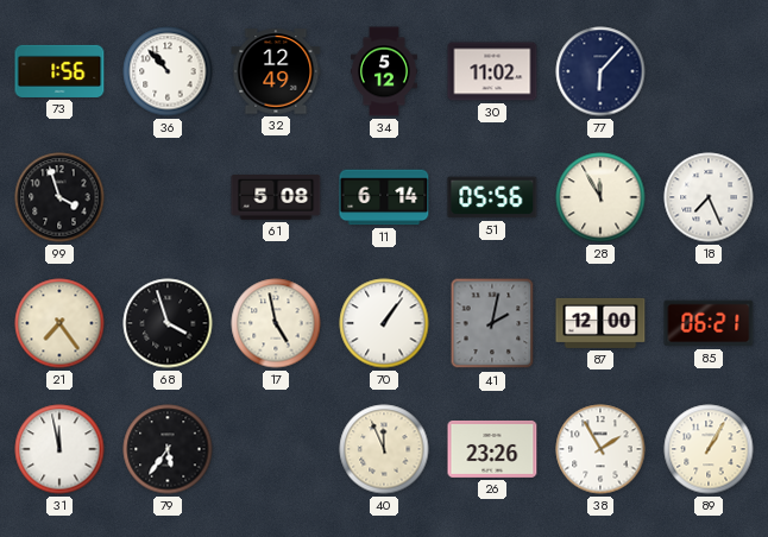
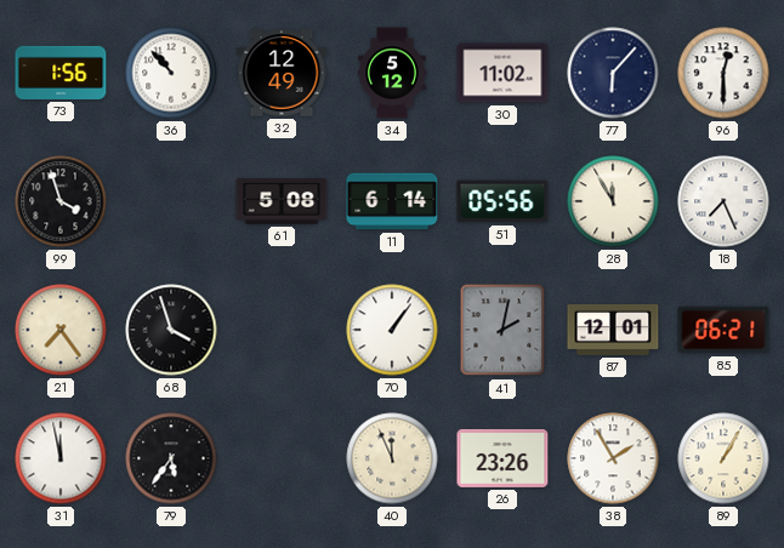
96: none -> 12:30
17: 4:58 -> none
87: 12:00 -> 12:01
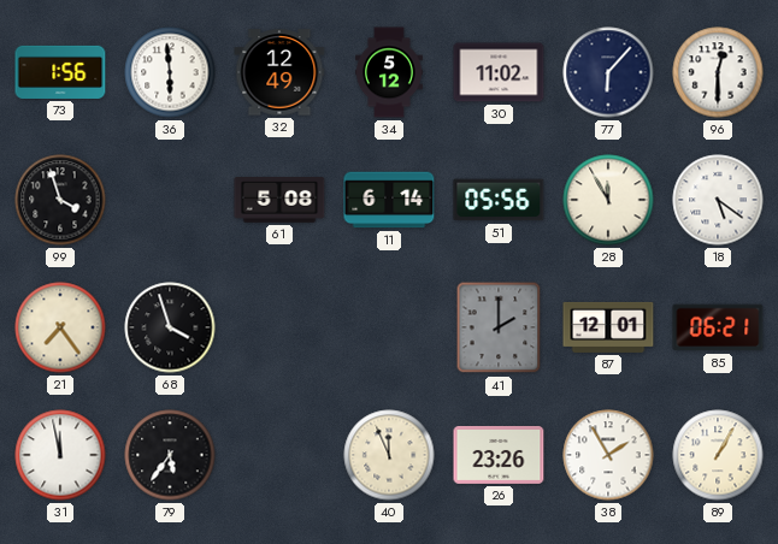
36: 10:53 -> 5:59
18: 7:26 -> 5:21
70: 1:06 -> none
41: 2:02 -> 2:00
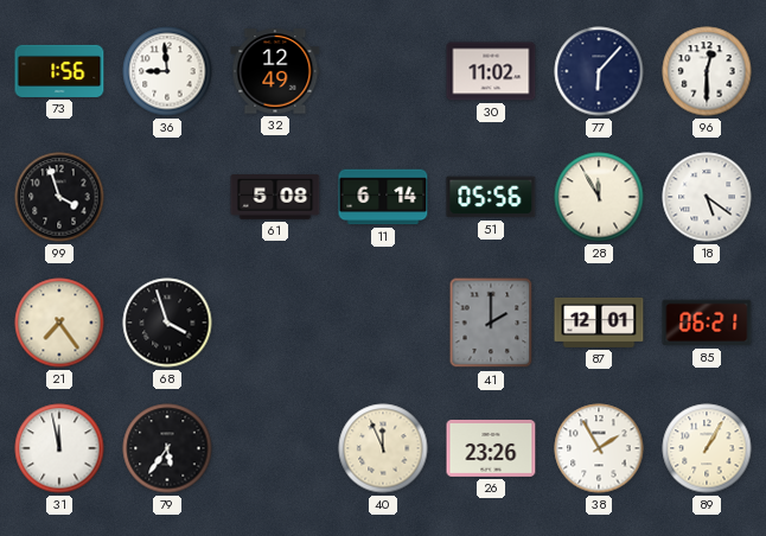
36: 5:59 -> 8:59
34: 5:12 -> none
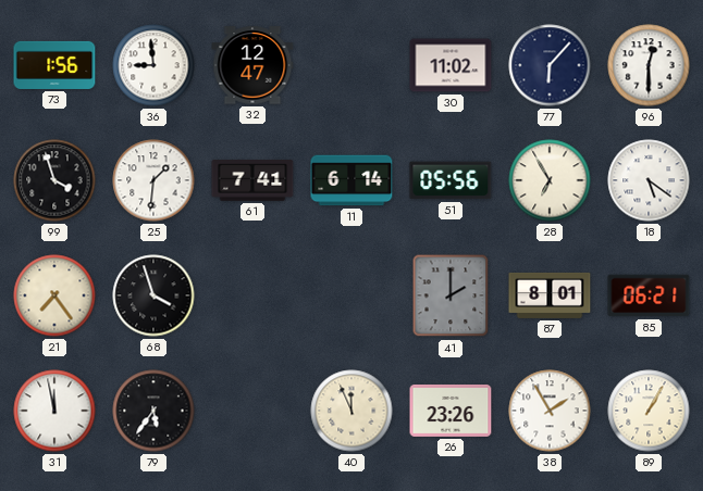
32: 12:49 -> 12:47
25: none -> 1:31
61: 5:08 -> 7:41
28: 11:55 -> 6:55
87: 12:01 -> 8:01
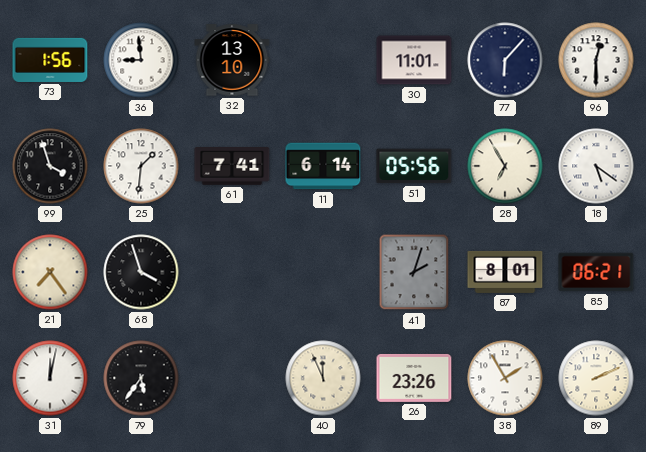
32: 12:47 -> 13:10
30: 11:02 -> 11:01
41: 2:00 -> 2:03
31: 11:58 -> 12:02
89: 1:05 -> 2:11
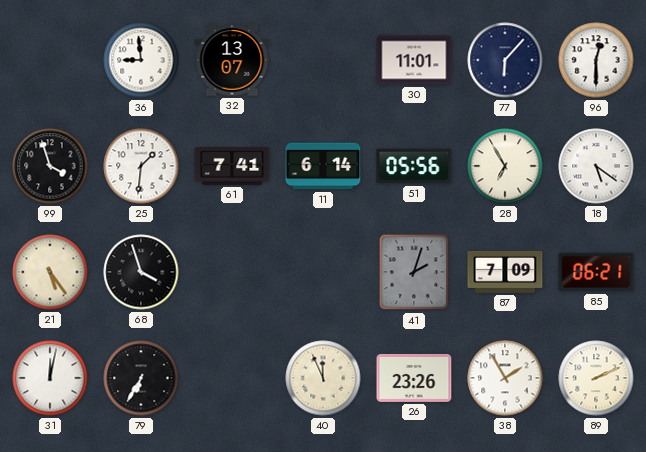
73: 1:56 -> none
32: 13:10 -> 13:07
21: 7:24 -> 5:24
87: 8:01 -> 7:09
79: 5:36 -> 6:35
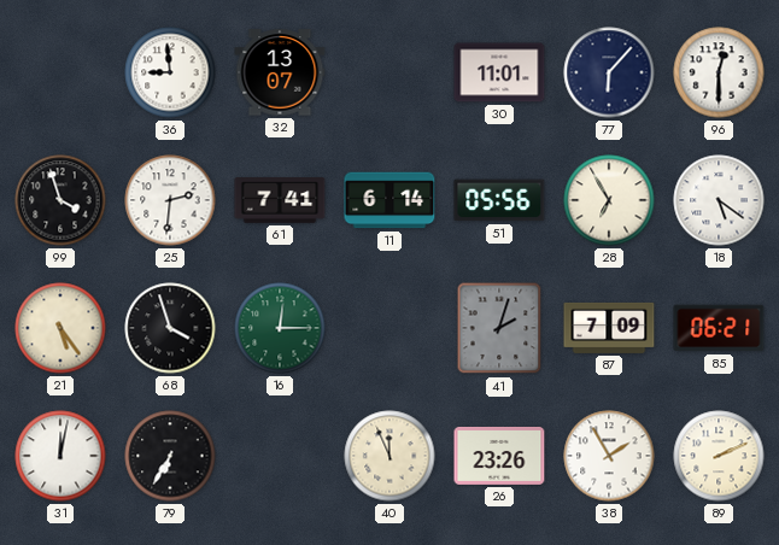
25: 1:31 -> 2:31
16: none -> 12:15
